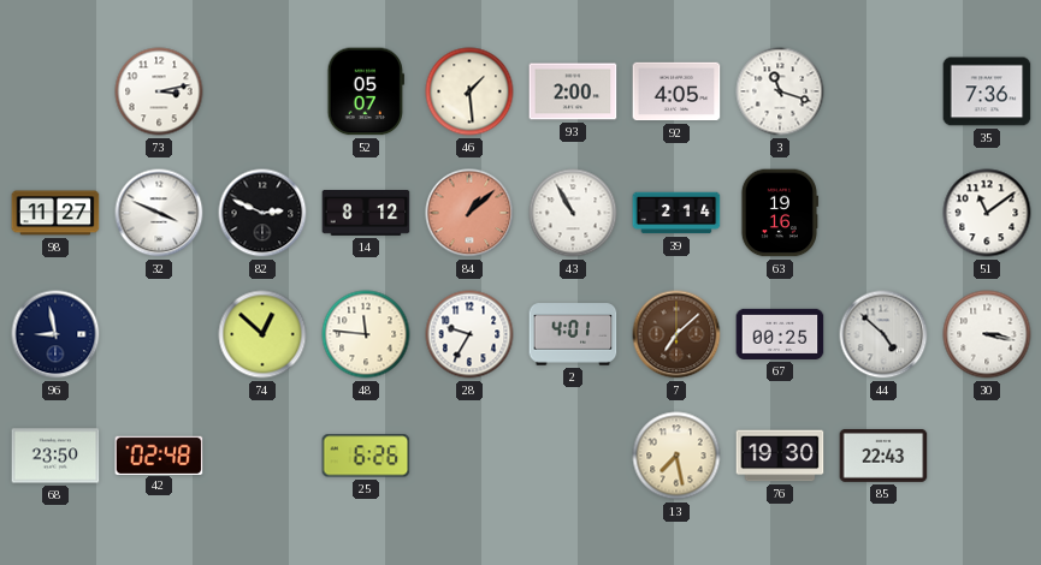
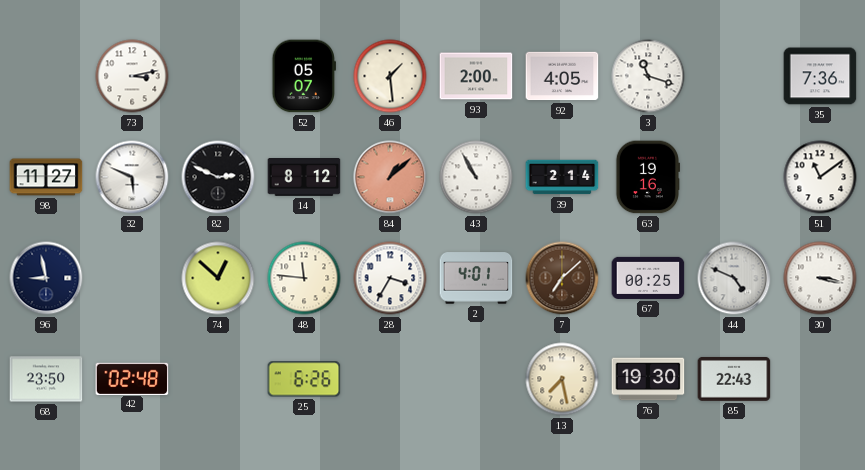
32: 3:49 -> 5:49
28: 9:35 -> 3:35
44: 4:52 -> 4:49
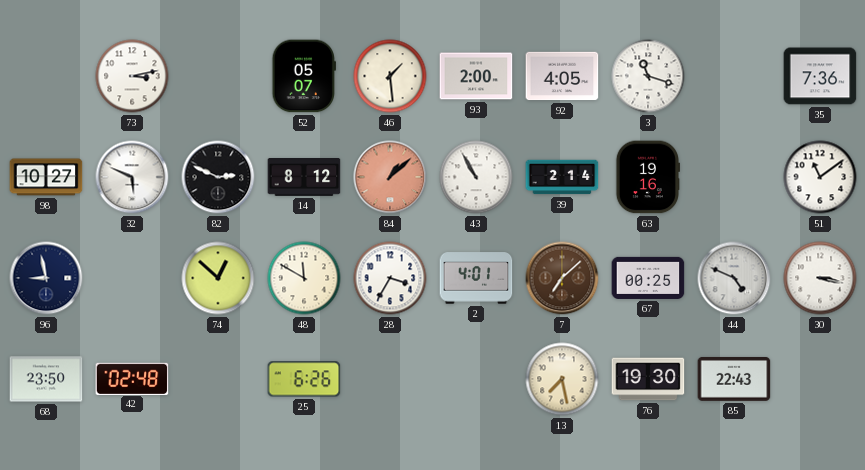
98: 11:27 -> 10:27
48: 11:46 -> 11:50
